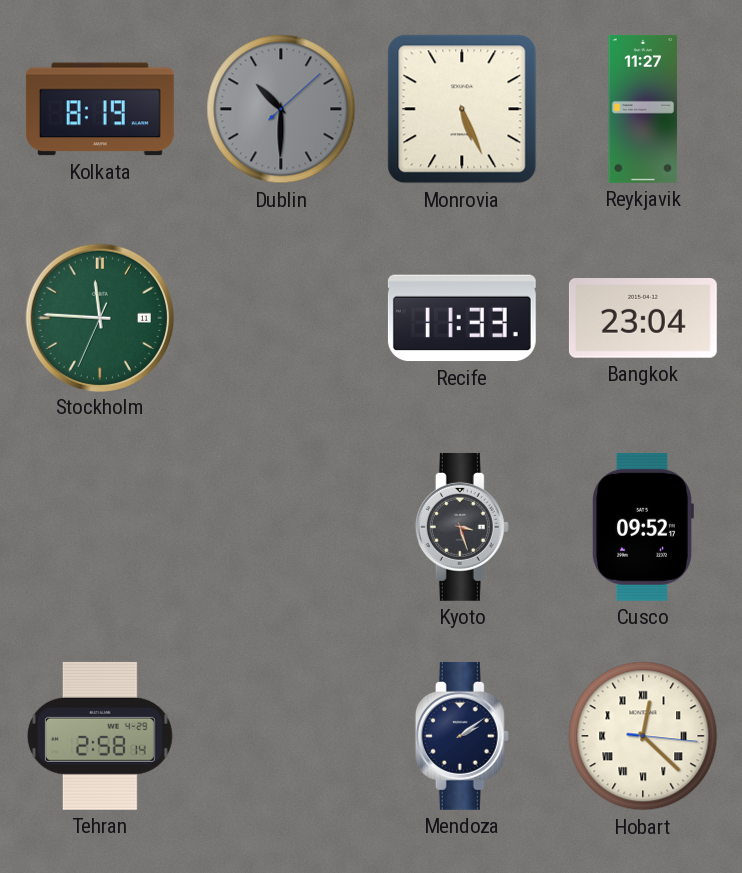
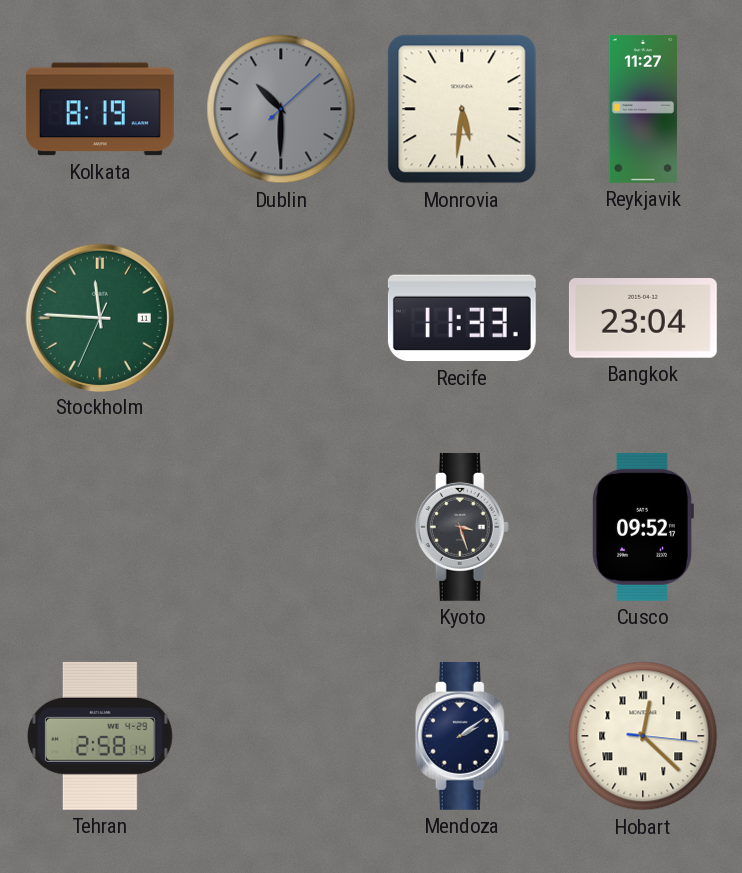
Monrovia: 5:26 -> 5:31
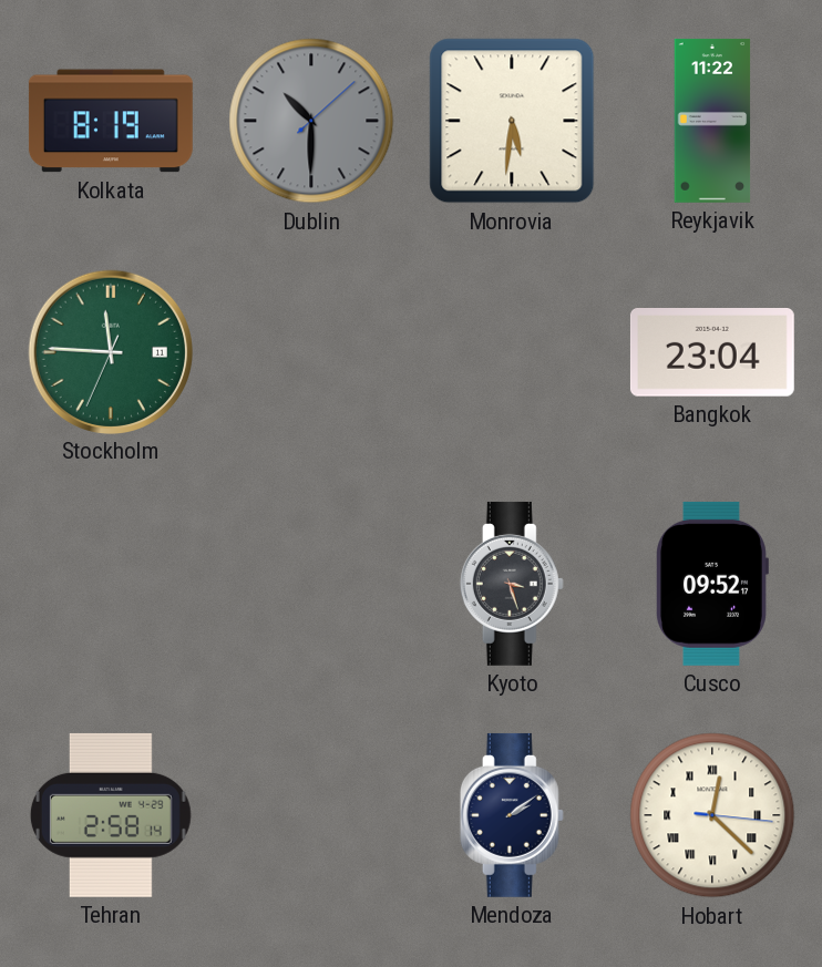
Reykjavik: 11:27 -> 11:22
Recife: 11:33 -> none
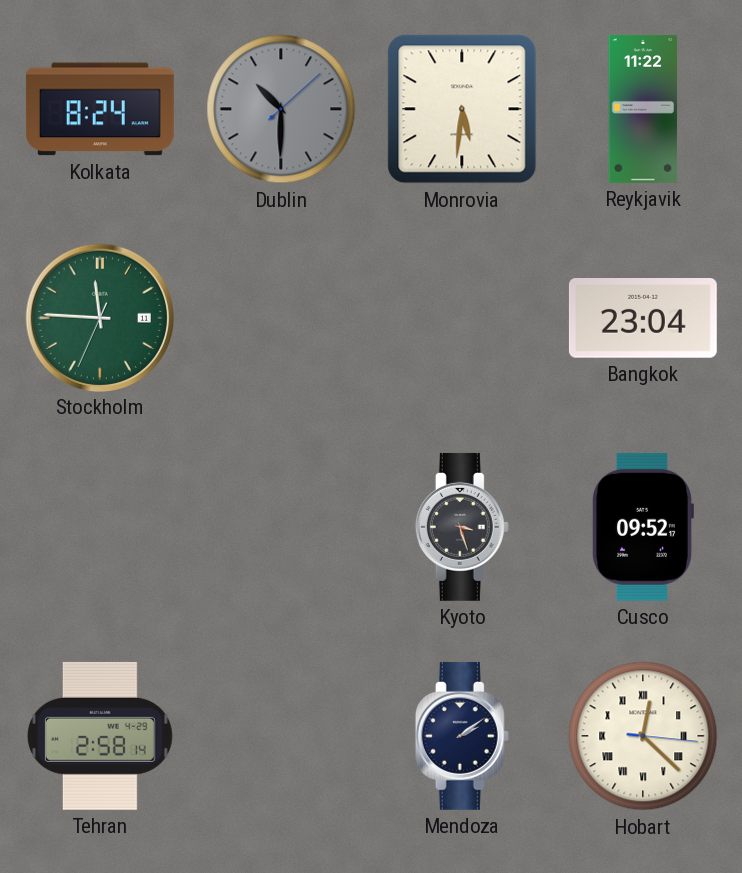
Kolkata: 8:19 -> 8:24
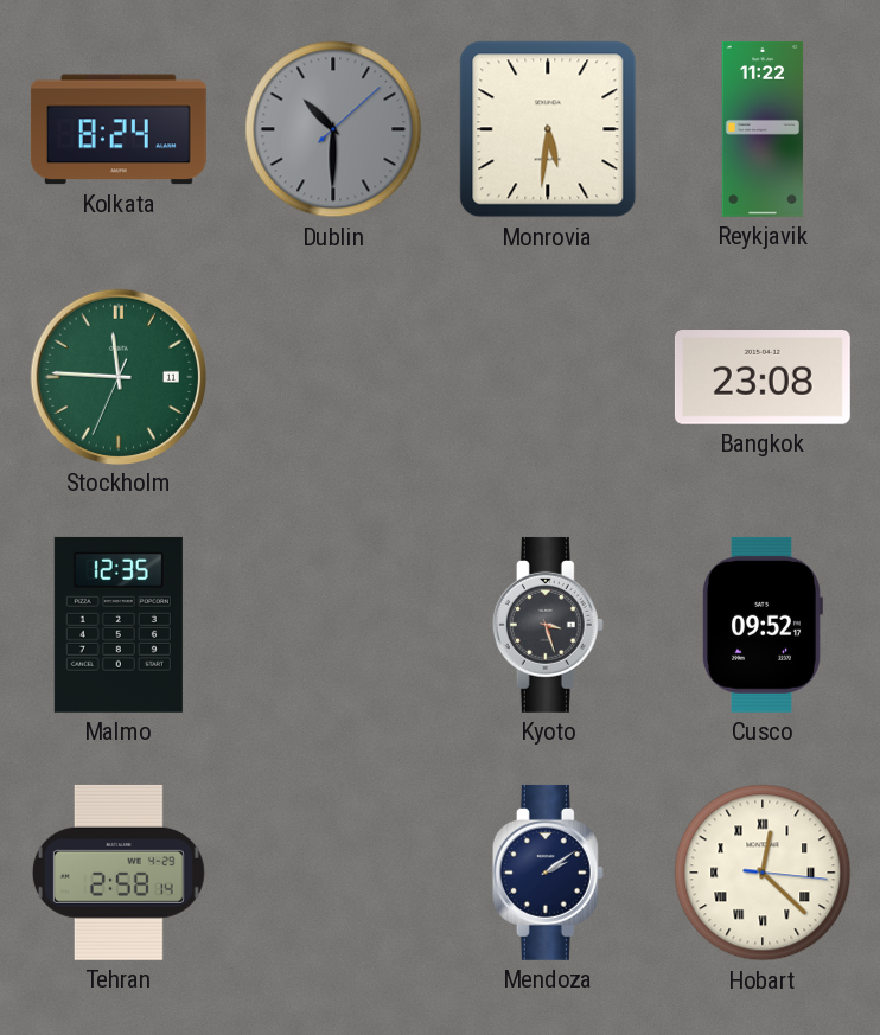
Bangkok: 23:04 -> 23:08
Malmo: none -> 12:35
